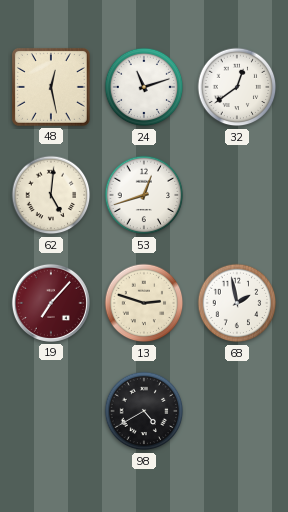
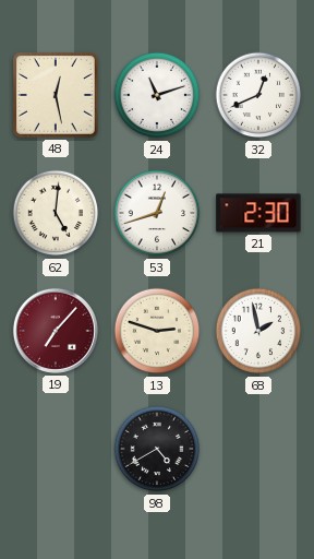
32: 12:39 -> 12:41
21: none -> 2:30
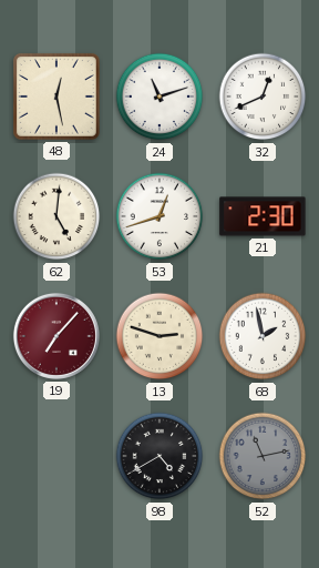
52: none -> 11:13
